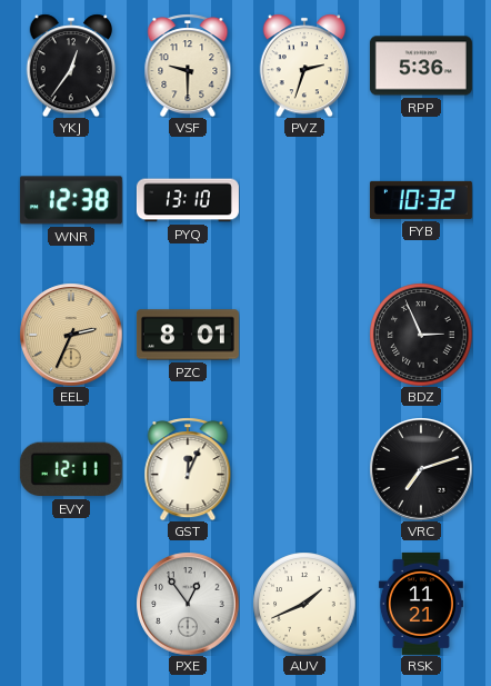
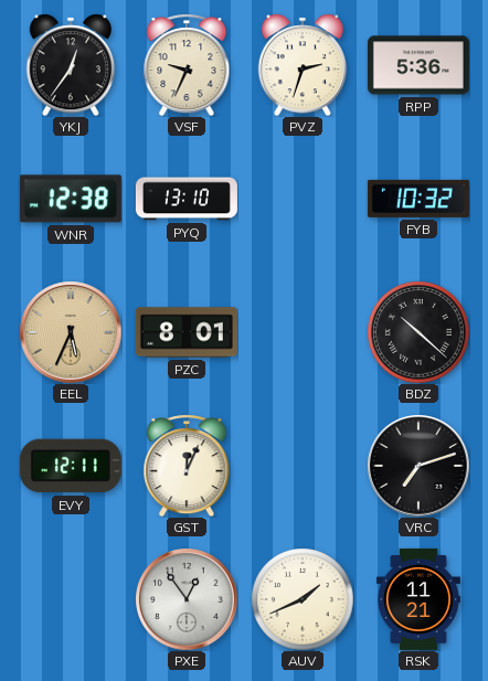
VSF: 9:30 -> 9:34
EEL: 2:34 -> 5:34
BDZ: 2:56 -> 10:22
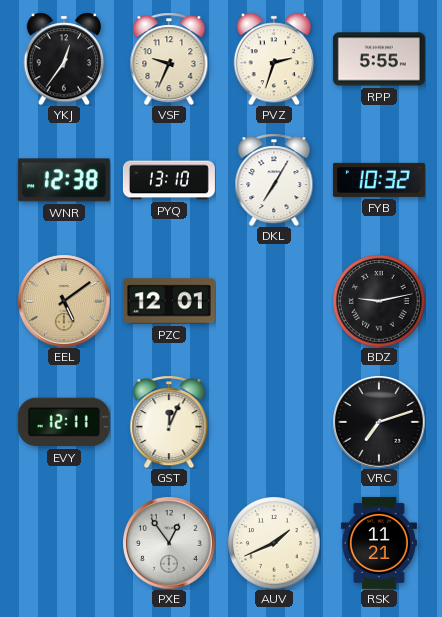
RPP: 5:36 -> 5:55
DKL: none -> 7:05
EEL: 5:34 -> 5:09
PZC: 8:01 -> 12:01
BDZ: 10:22 -> 9:13
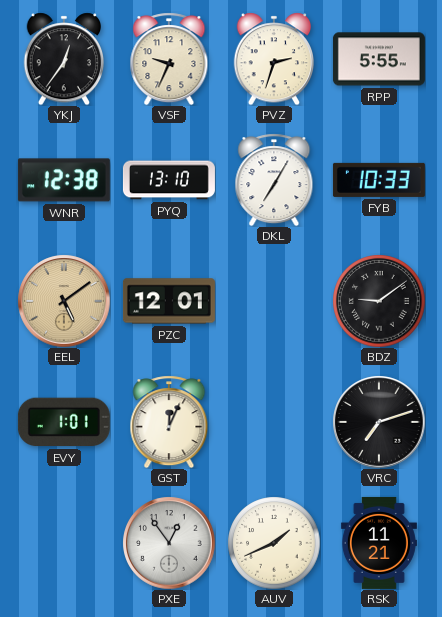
FYB: 10:32 -> 10:33
BDZ: 9:13 -> 9:09
EVY: 12:11 -> 1:01
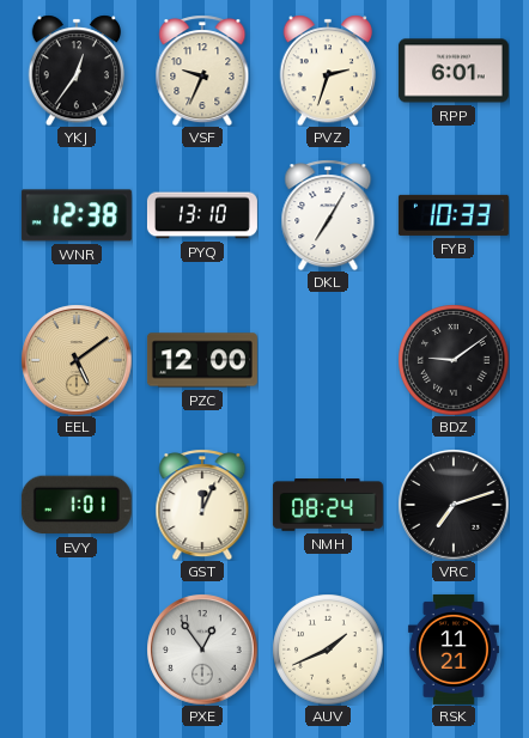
RPP: 5:55 -> 6:01
PZC: 12:01 -> 12:00
NMH: none -> 08:24
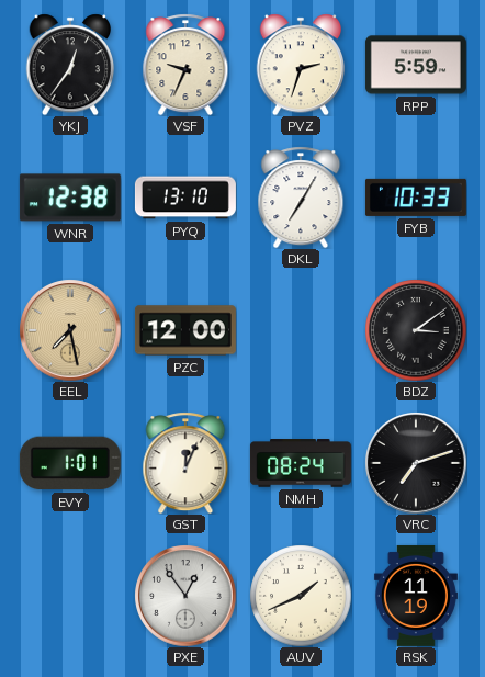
RPP: 6:01 -> 5:59
EEL: 5:09 -> 7:28
BDZ: 9:09 -> 3:09
RSK: 11:21 -> 11:19
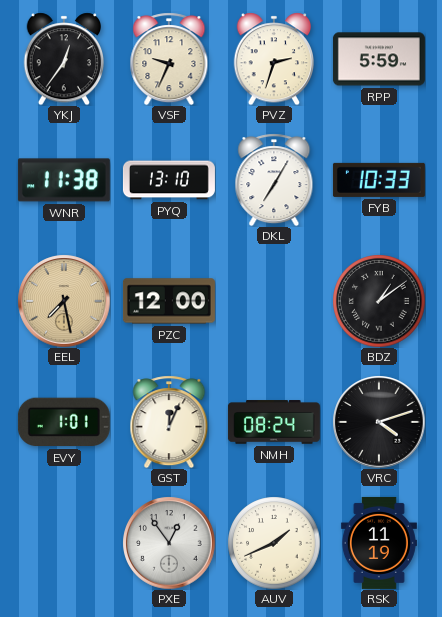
WNR: 12:38 -> 11:38
BDZ: 3:09 -> 1:09
VRC: 7:12 -> 4:12
